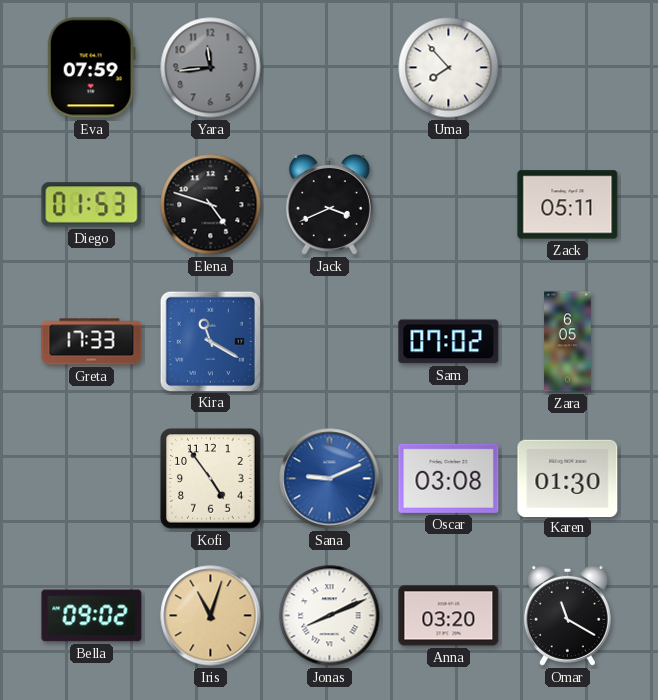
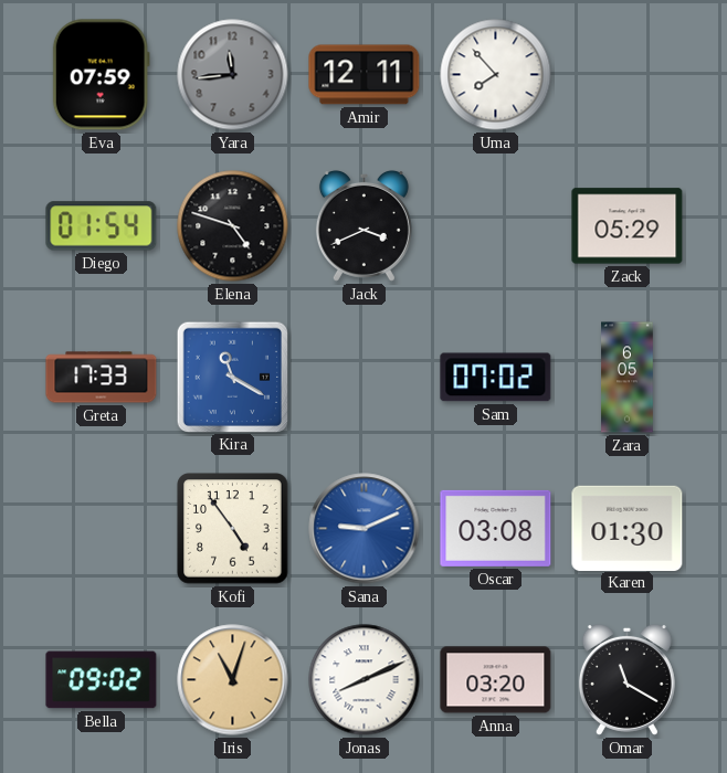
Amir: none -> 12:11
Diego: 01:53 -> 01:54
Zack: 05:11 -> 05:29
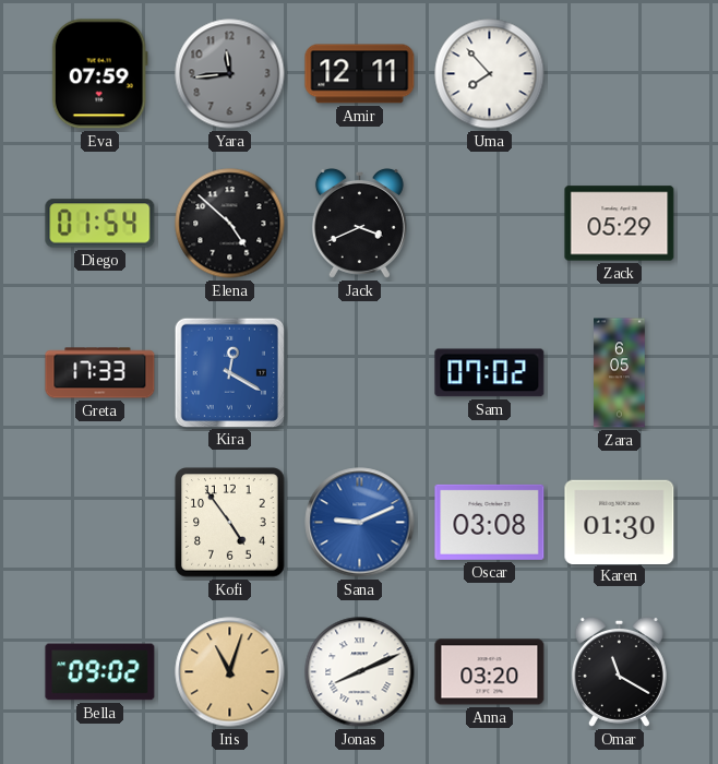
Elena: 4:48 -> 4:52
Kira: 11:20 -> 12:20
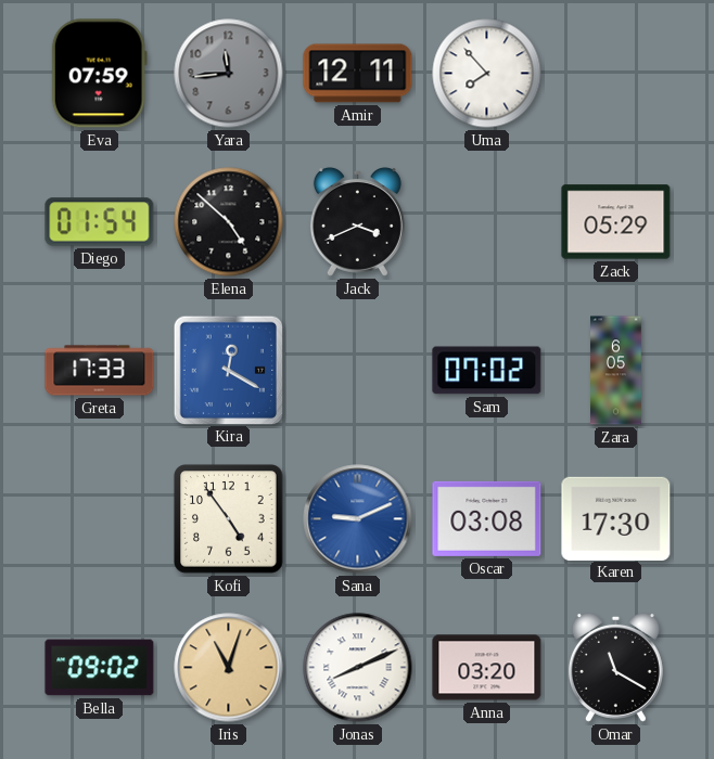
Karen: 01:30 -> 17:30
